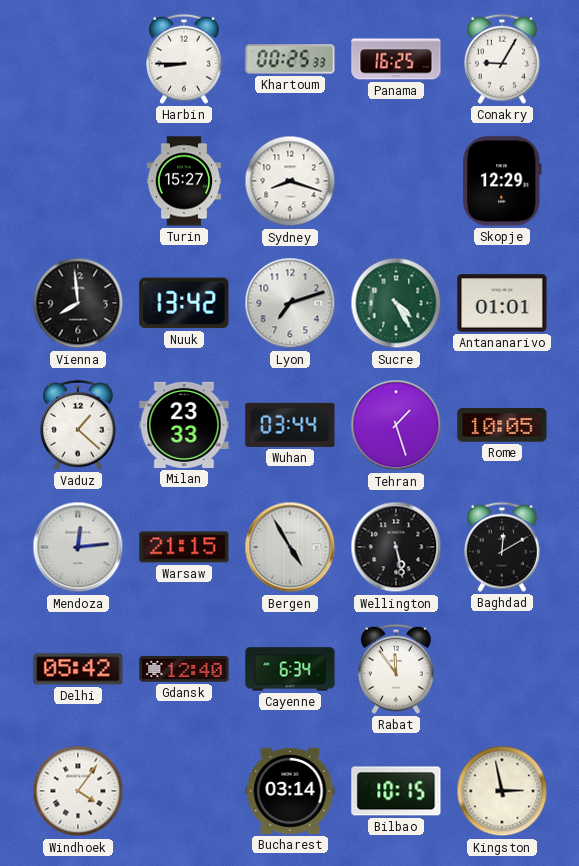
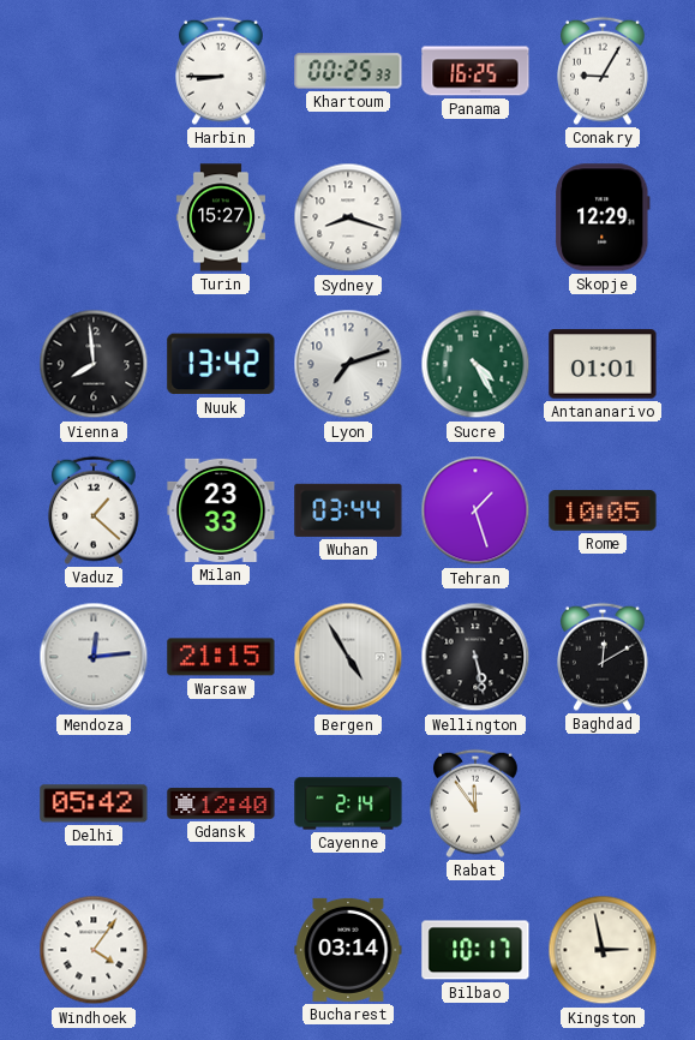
Cayenne: 6:34 -> 2:14
Bilbao: 10:15 -> 10:17
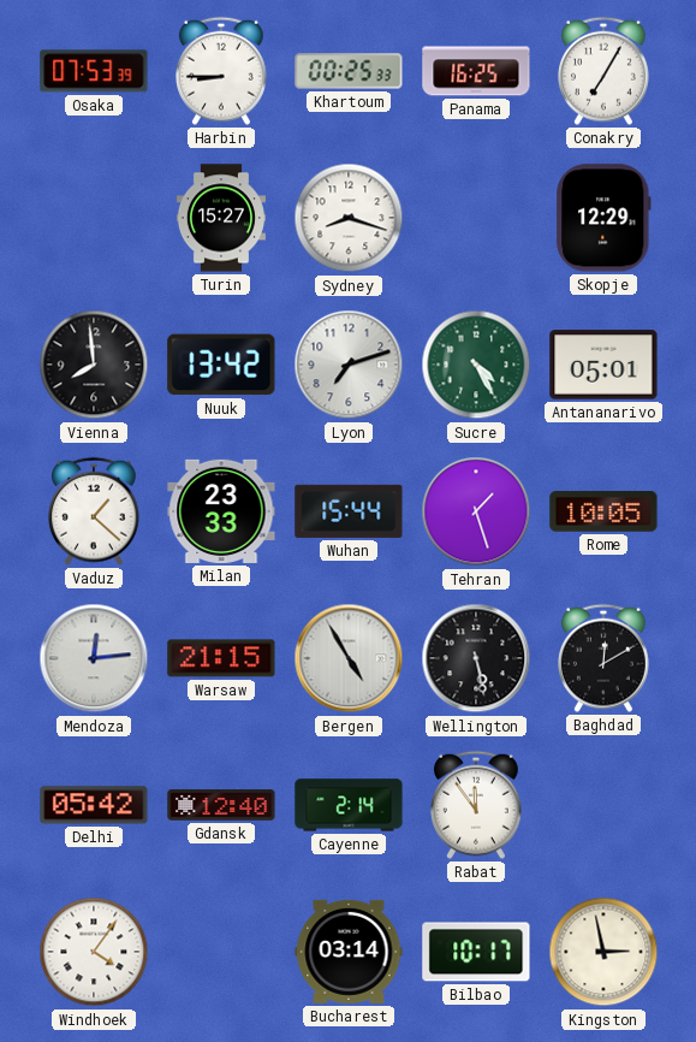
Osaka: none -> 07:53
Conakry: 9:05 -> 7:05
Antananarivo: 01:01 -> 05:01
Wuhan: 03:44 -> 15:44
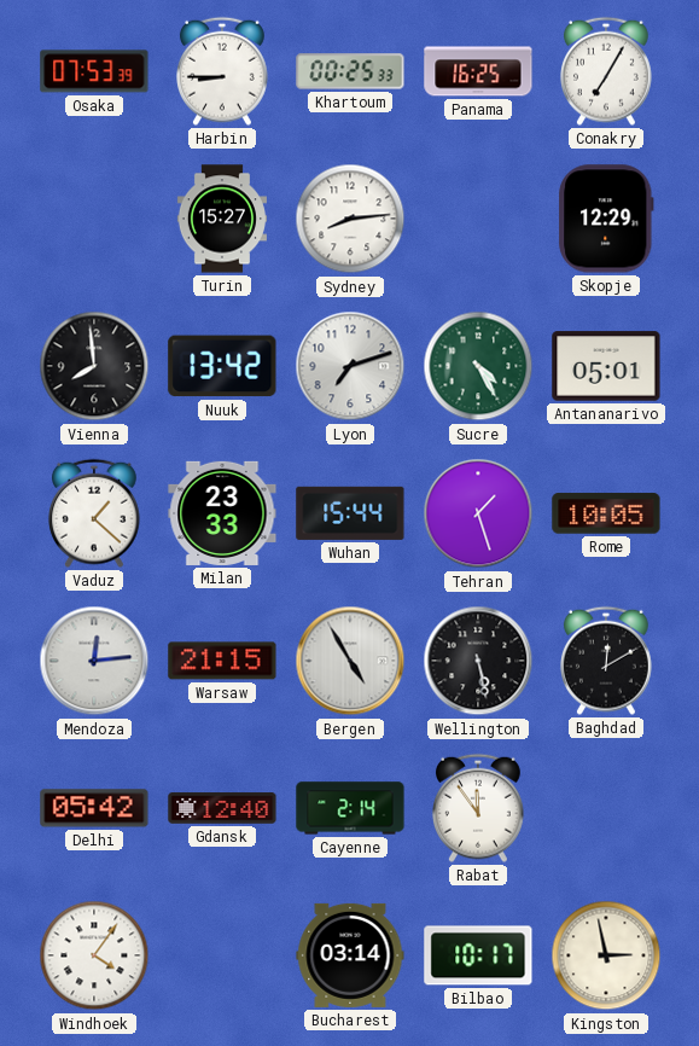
Sydney: 8:18 -> 8:14
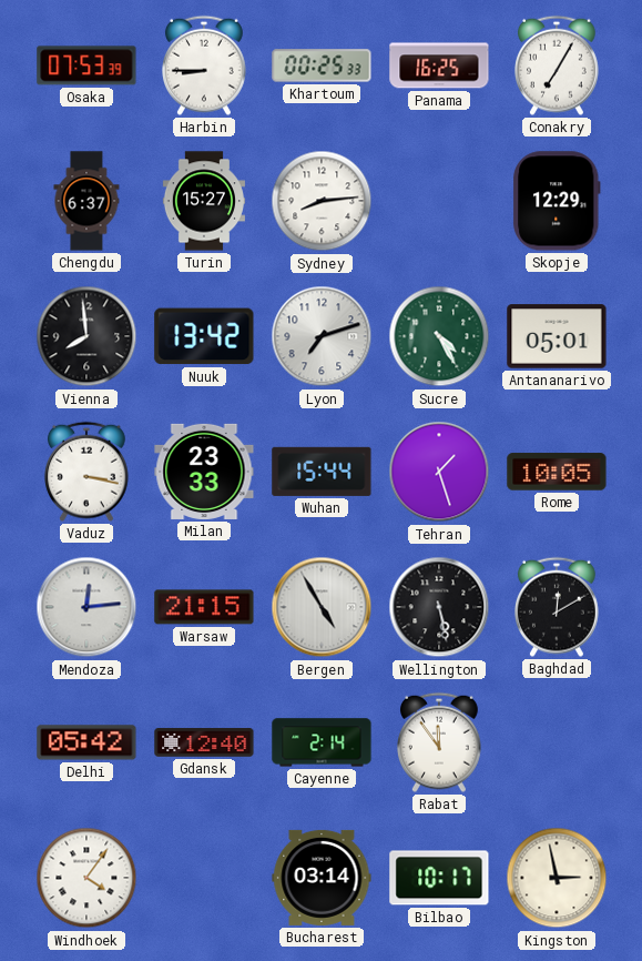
Chengdu: none -> 6:37
Vaduz: 1:22 -> 3:17
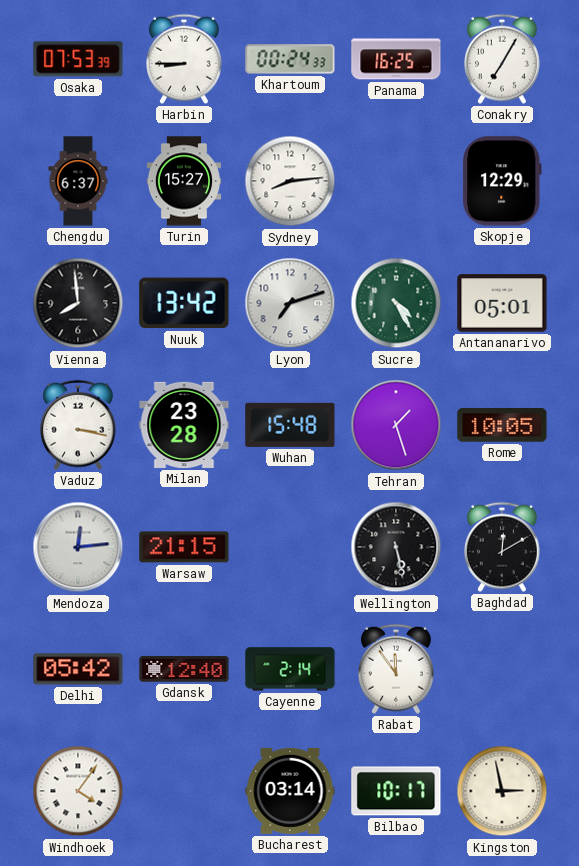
Khartoum: 00:25 -> 00:24
Milan: 23:33 -> 23:28
Wuhan: 15:44 -> 15:48
Bergen: 4:55 -> none
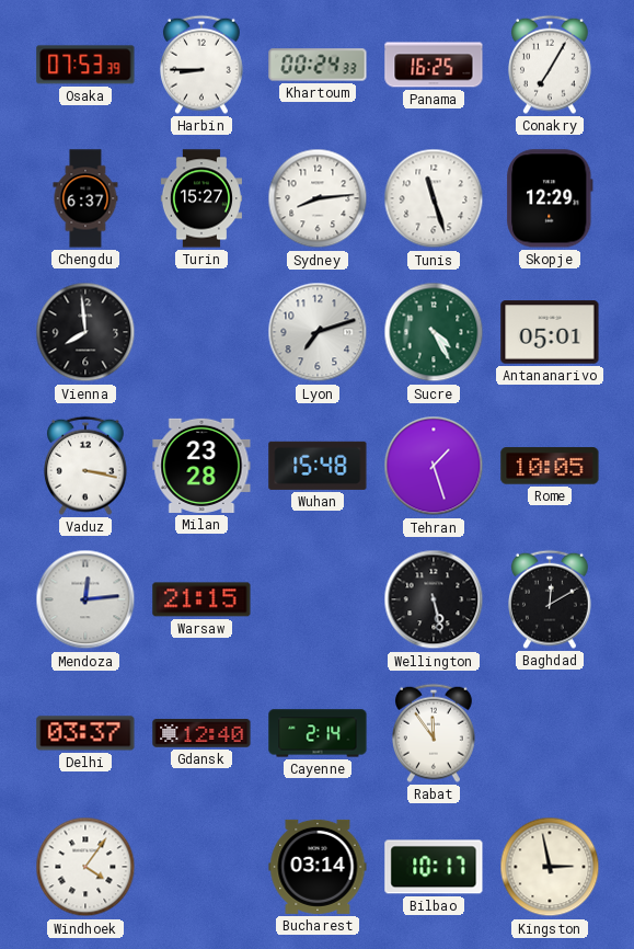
Tunis: none -> 11:27
Nuuk: 13:42 -> none
Delhi: 05:42 -> 03:37
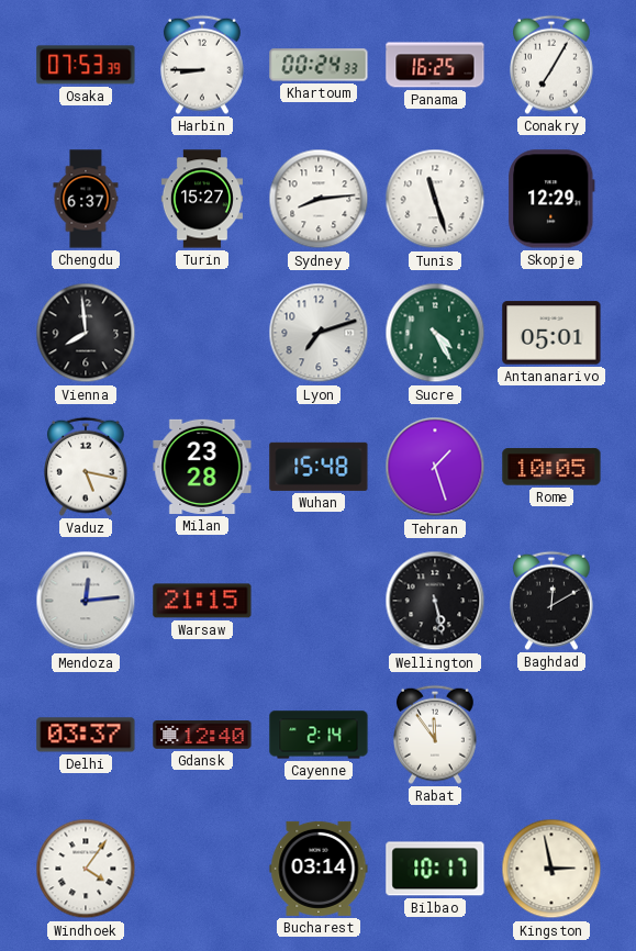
Vaduz: 3:17 -> 5:17
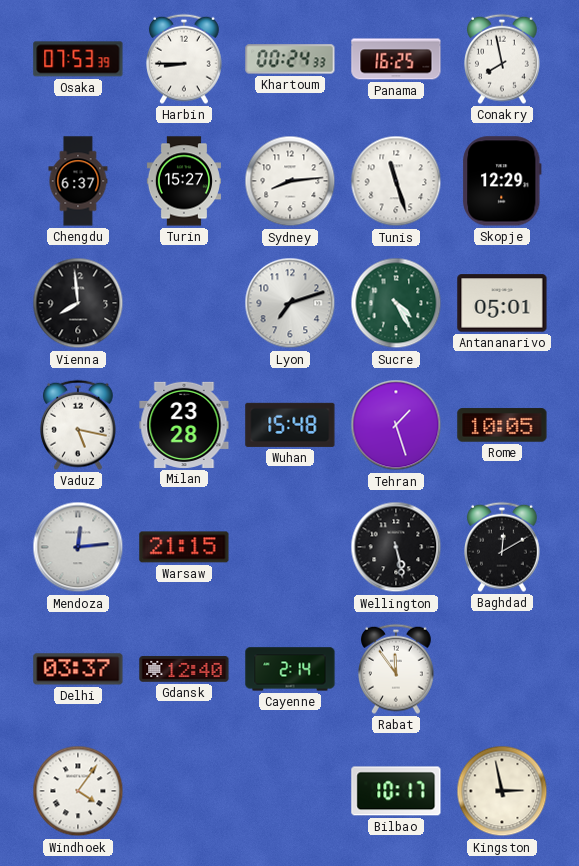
Conakry: 7:05 -> 7:58
Bucharest: 03:14 -> none
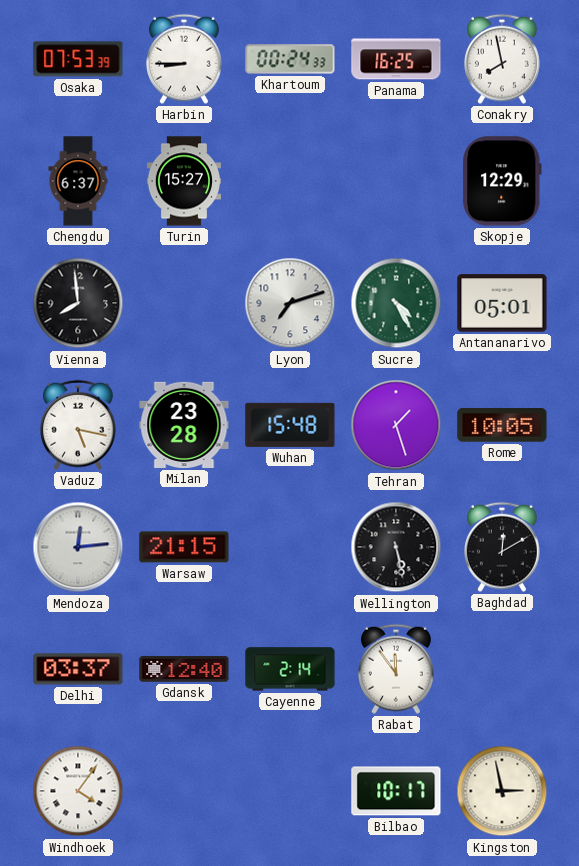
Sydney: 8:14 -> none
Tunis: 11:27 -> none
